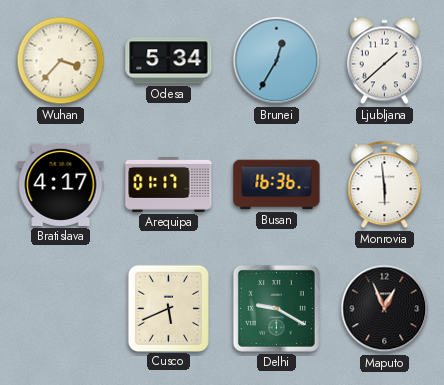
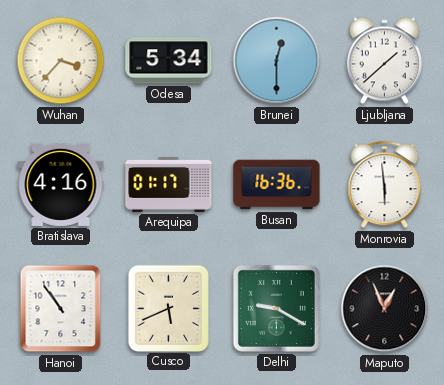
Brunei: 12:35 -> 12:30
Bratislava: 4:17 -> 4:16
Hanoi: none -> 10:54
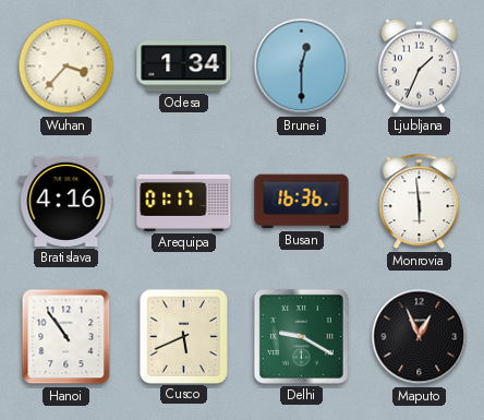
Odesa: 5:34 -> 1:34
Ljubljana: 1:38 -> 1:34
